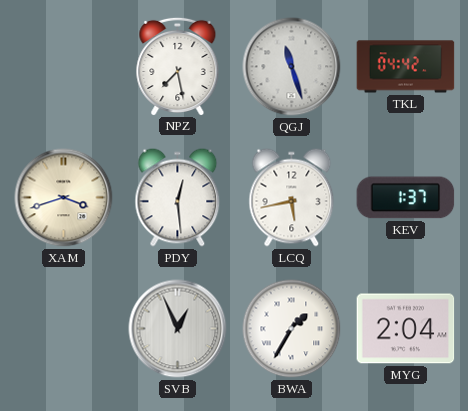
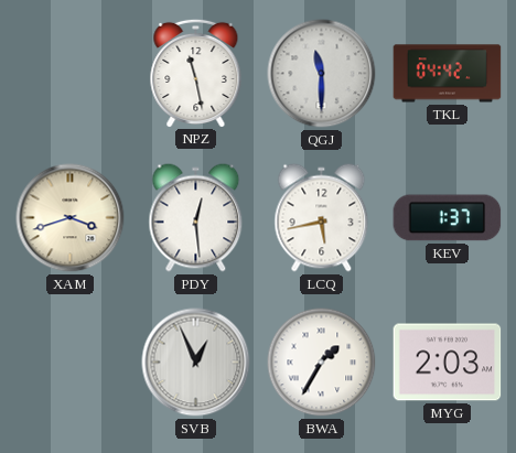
NPZ: 7:28 -> 11:28
QGJ: 11:27 -> 11:30
MYG: 2:04 -> 2:03
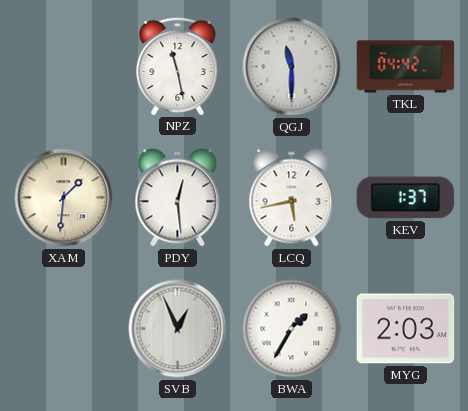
XAM: 3:42 -> 1:31
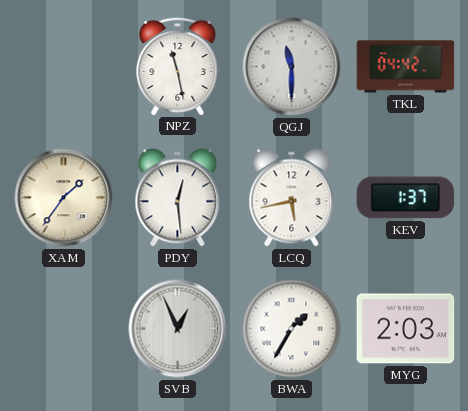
XAM: 1:31 -> 1:36
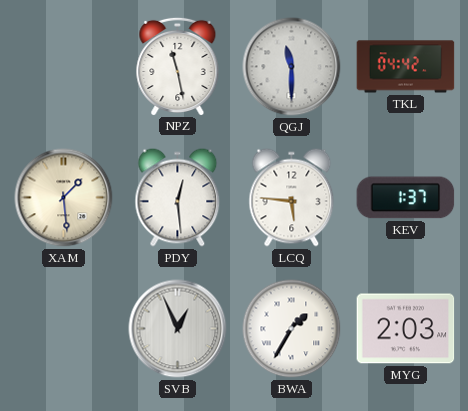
XAM: 1:36 -> 1:29
LCQ: 5:43 -> 5:46
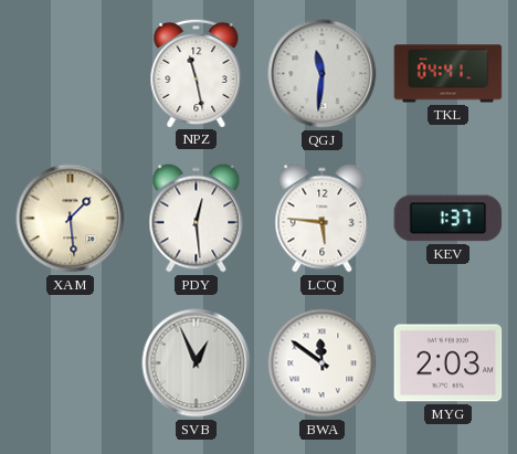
QGJ: 11:30 -> 11:31
TKL: 04:42 -> 04:41
BWA: 1:35 -> 11:51
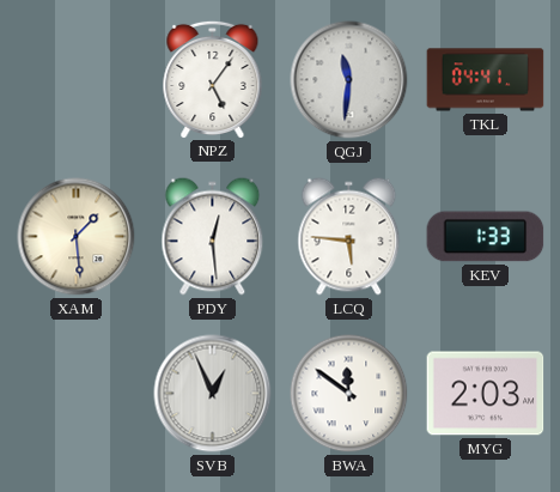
NPZ: 11:28 -> 5:06
KEV: 1:37 -> 1:33
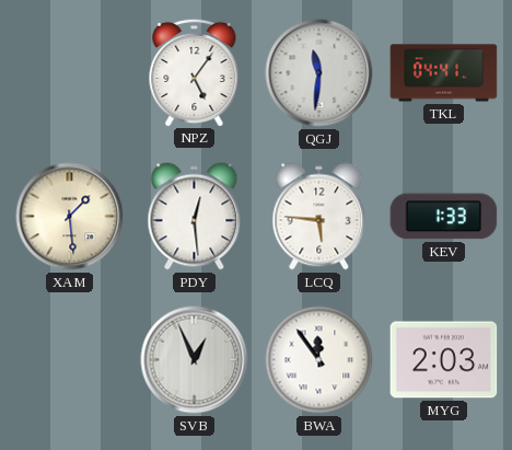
BWA: 11:51 -> 11:54
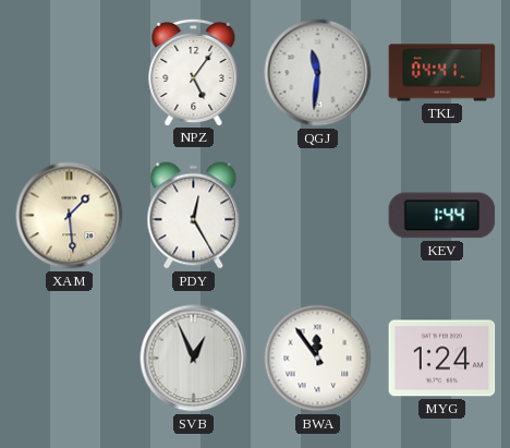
PDY: 12:29 -> 12:25
LCQ: 5:46 -> none
KEV: 1:33 -> 1:44
MYG: 2:03 -> 1:24
